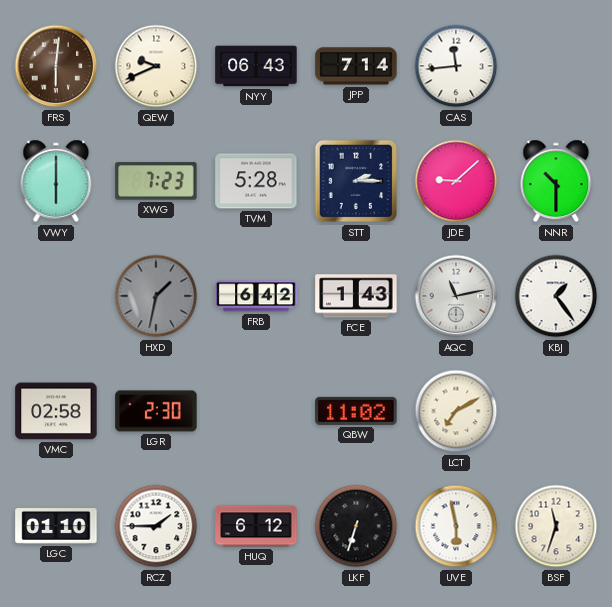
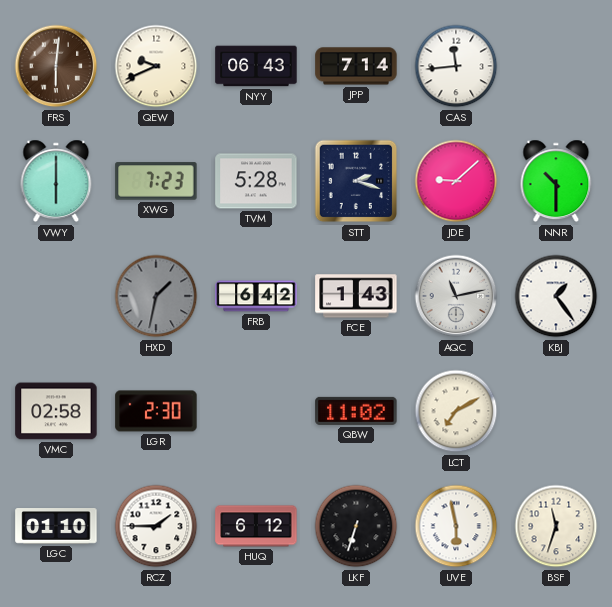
STT: 2:15 -> 2:18
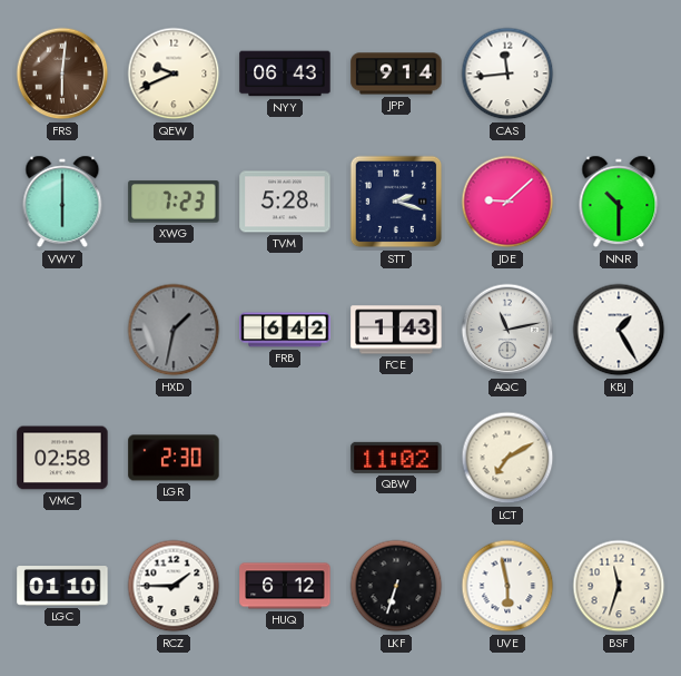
JPP: 7:14 -> 9:14
KBJ: 1:24 -> 1:25
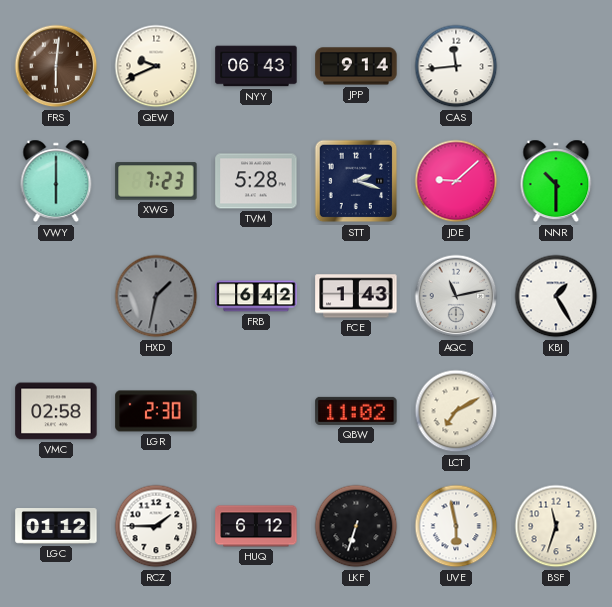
LGC: 01:10 -> 01:12
